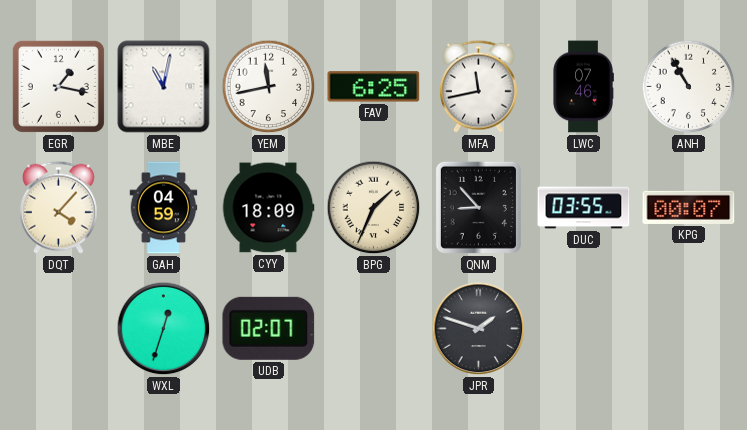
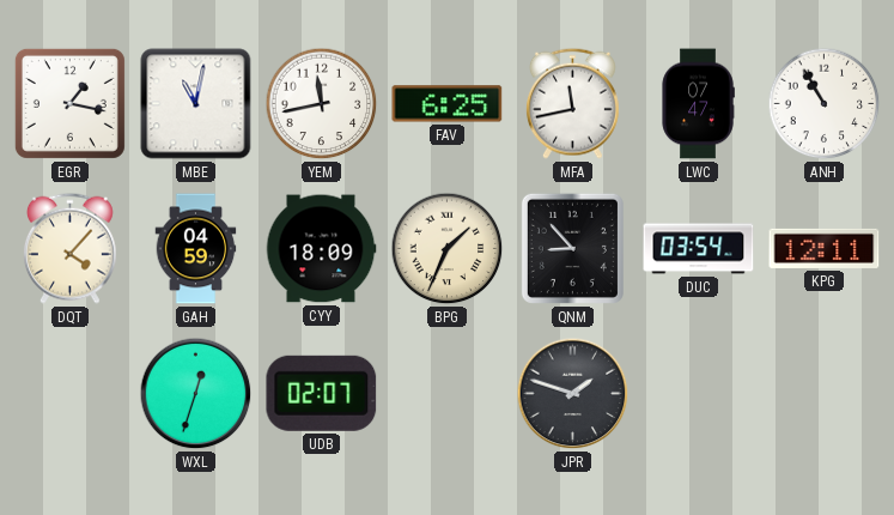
LWC: 07:46 -> 07:47
DUC: 03:55 -> 03:54
KPG: 00:07 -> 12:11
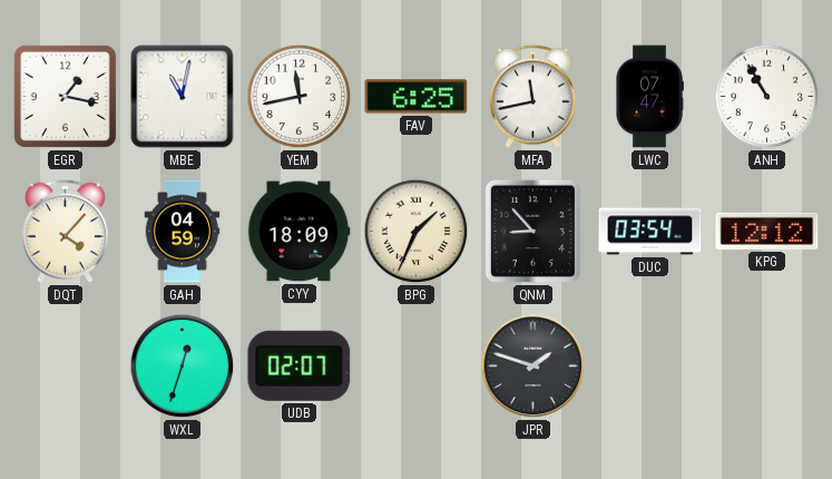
KPG: 12:11 -> 12:12
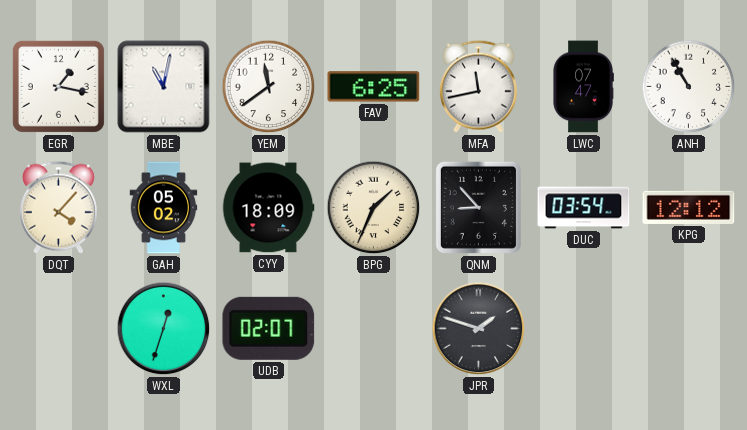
YEM: 11:43 -> 11:39
GAH: 04:59 -> 05:02
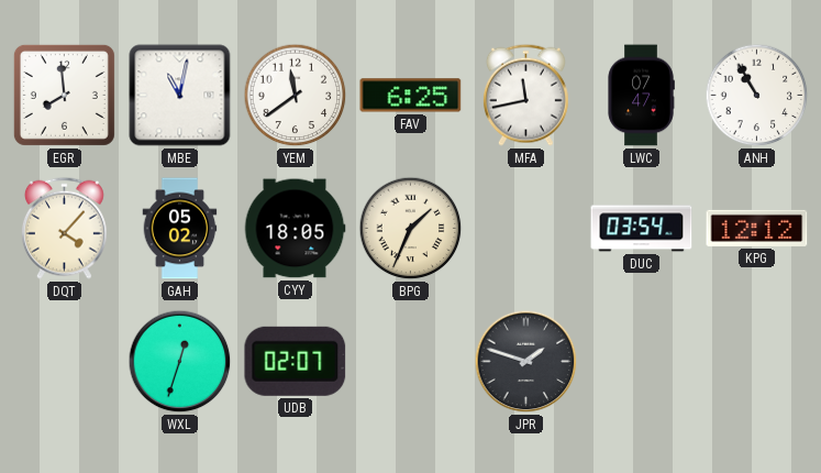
EGR: 1:17 -> 7:59
CYY: 18:09 -> 18:05
QNM: 8:53 -> none
